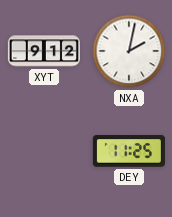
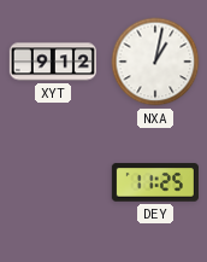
NXA: 2:02 -> 1:02
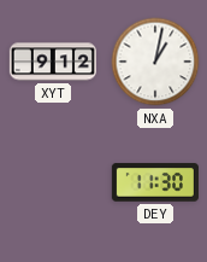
DEY: 11:25 -> 11:30
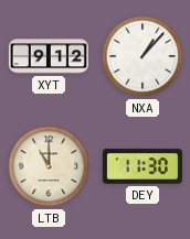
NXA: 1:02 -> 1:07
LTB: none -> 11:00
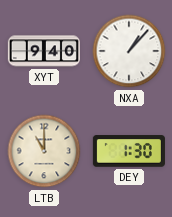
XYT: 9:12 -> 9:40
DEY: 11:30 -> 1:30
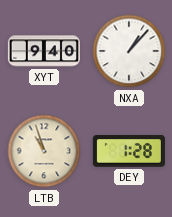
LTB: 11:00 -> 10:57
DEY: 1:30 -> 1:28
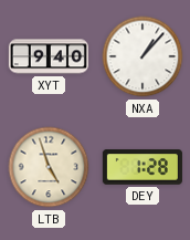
LTB: 10:57 -> 4:57
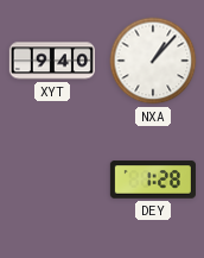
LTB: 4:57 -> none
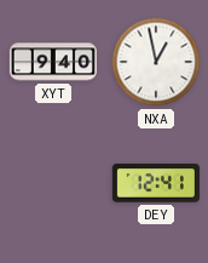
NXA: 1:07 -> 12:58
DEY: 1:28 -> 12:41
